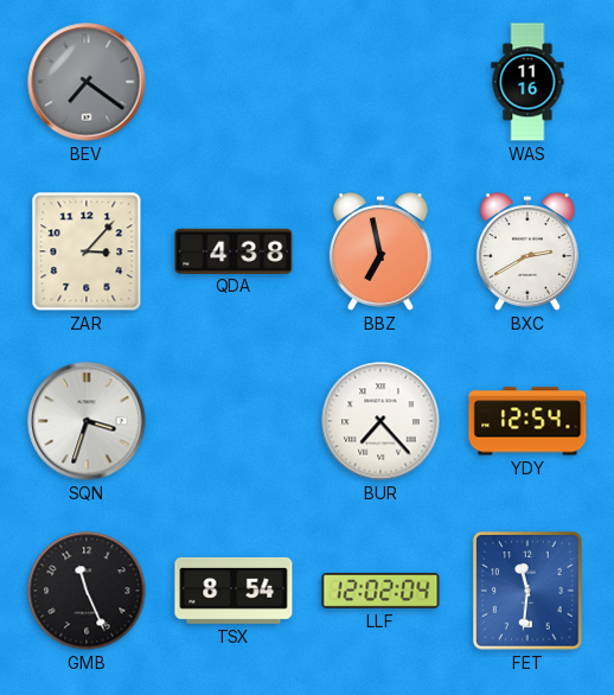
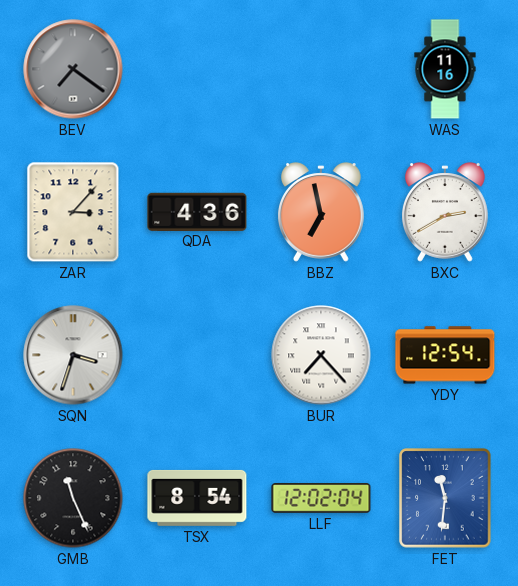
QDA: 4:38 -> 4:36
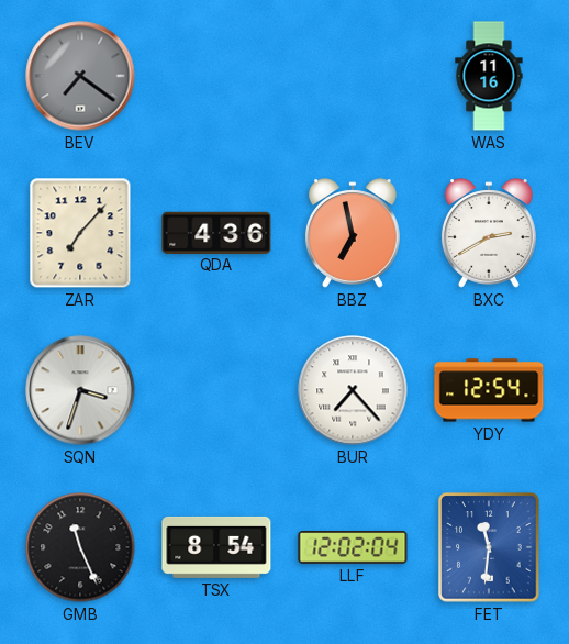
ZAR: 3:07 -> 7:07
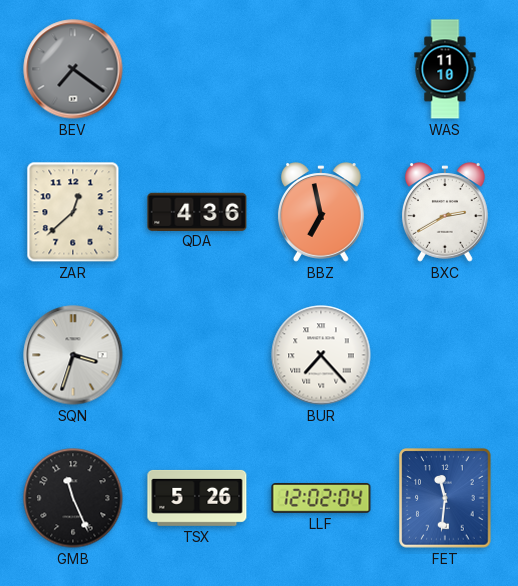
WAS: 11:16 -> 11:10
ZAR: 7:07 -> 12:38
YDY: 12:54 -> none
TSX: 8:54 -> 5:26
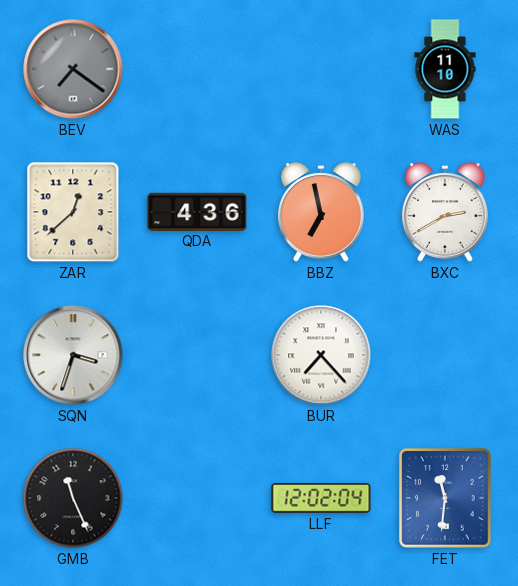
TSX: 5:26 -> none
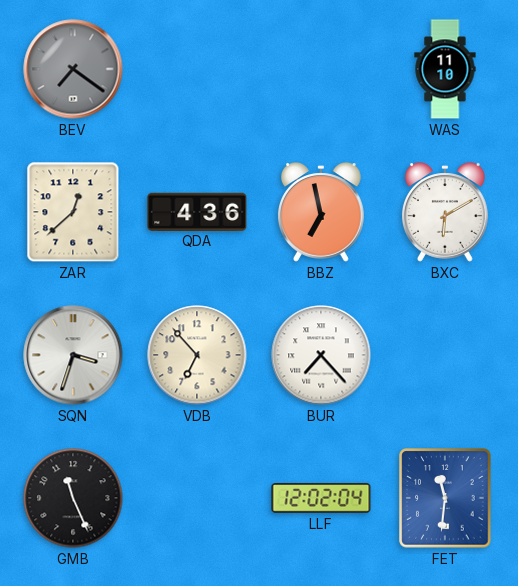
BXC: 2:40 -> 6:10
VDB: none -> 6:53
